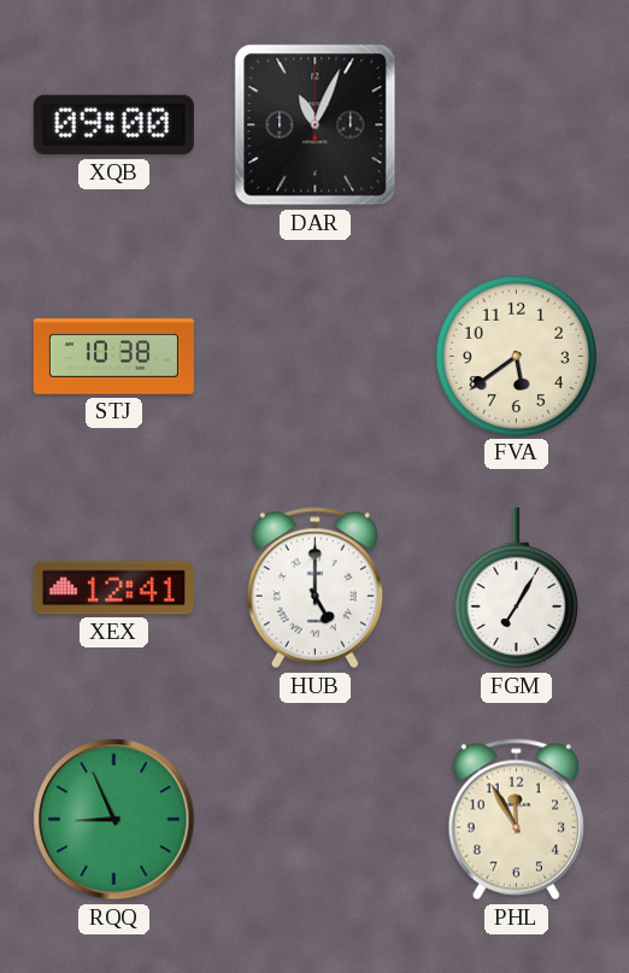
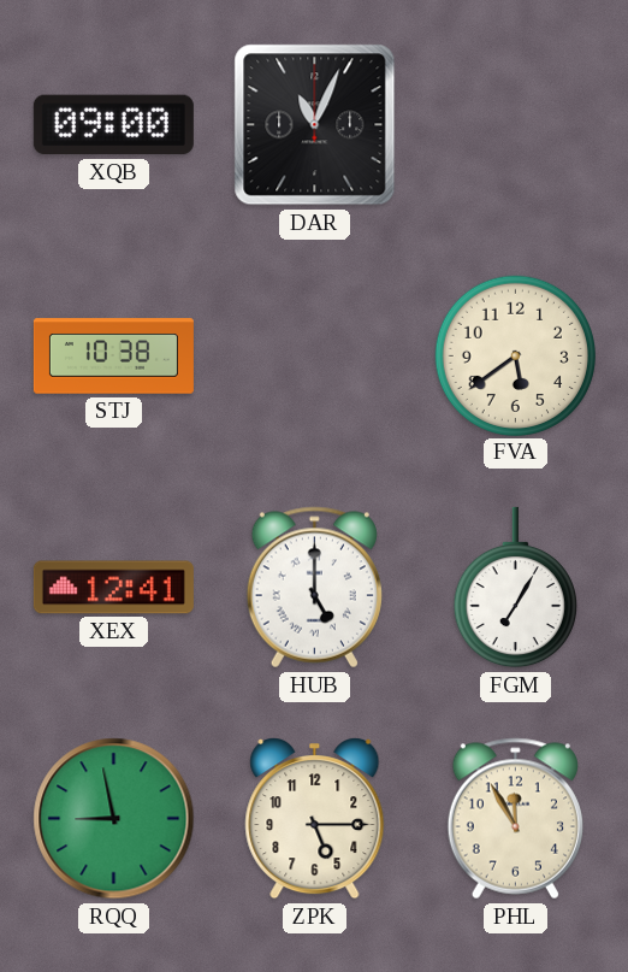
RQQ: 8:56 -> 8:58
ZPK: none -> 5:15
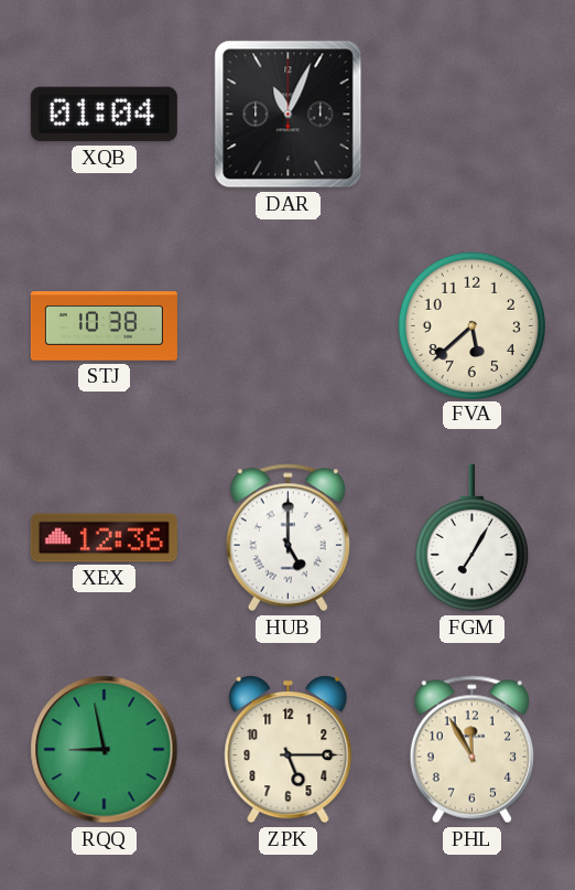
XQB: 09:00 -> 01:04
FVA: 5:39 -> 5:38
XEX: 12:41 -> 12:36
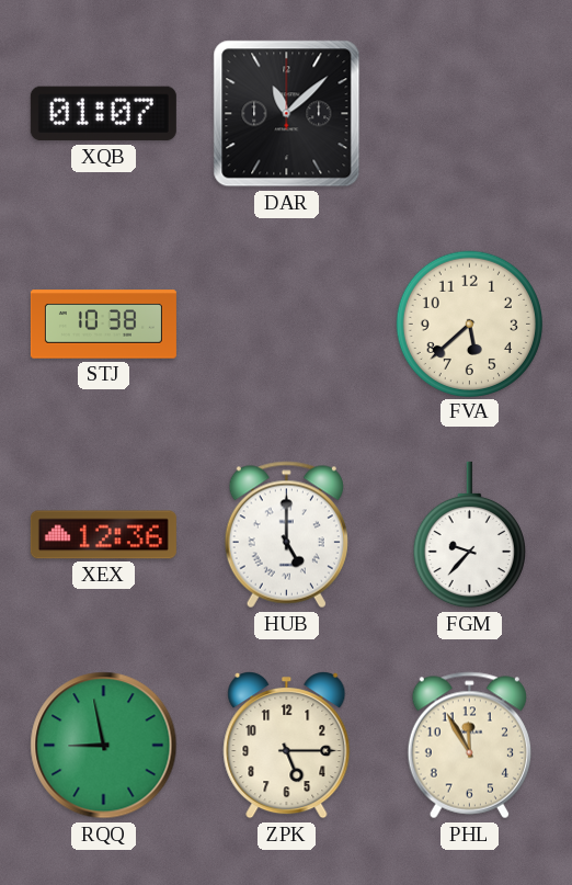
XQB: 01:04 -> 01:07
DAR: 11:04 -> 11:08
FGM: 7:05 -> 9:37
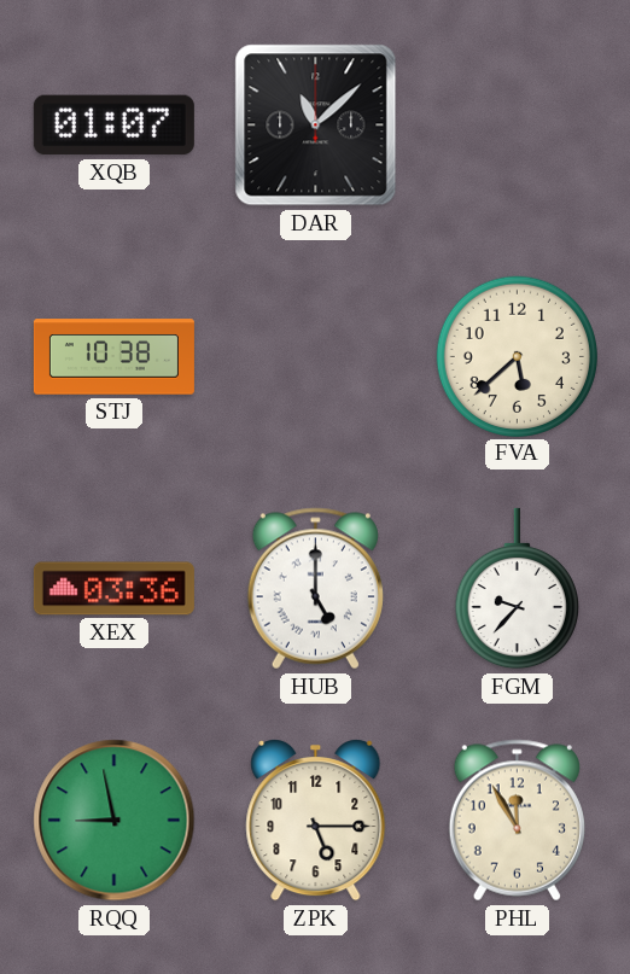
XEX: 12:36 -> 03:36
